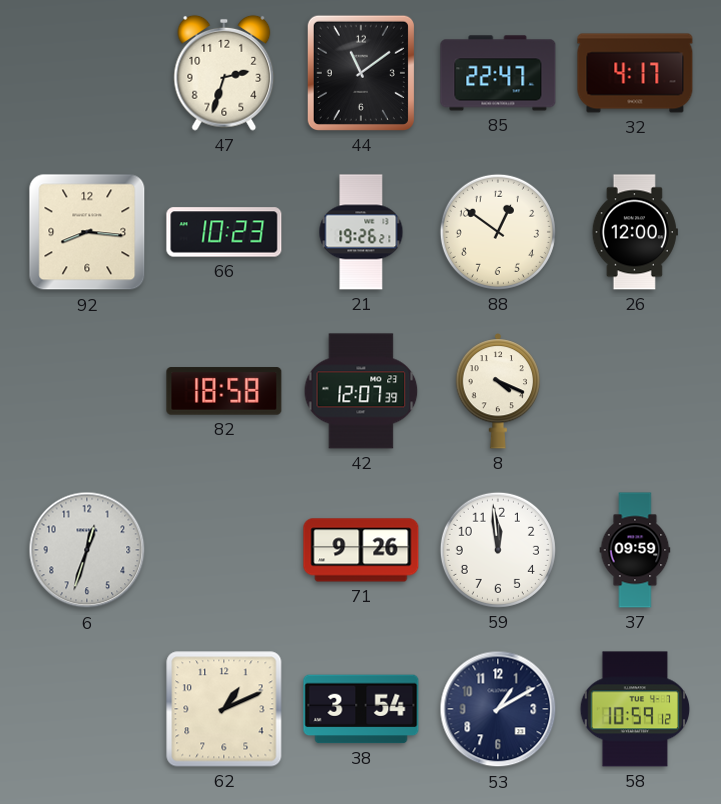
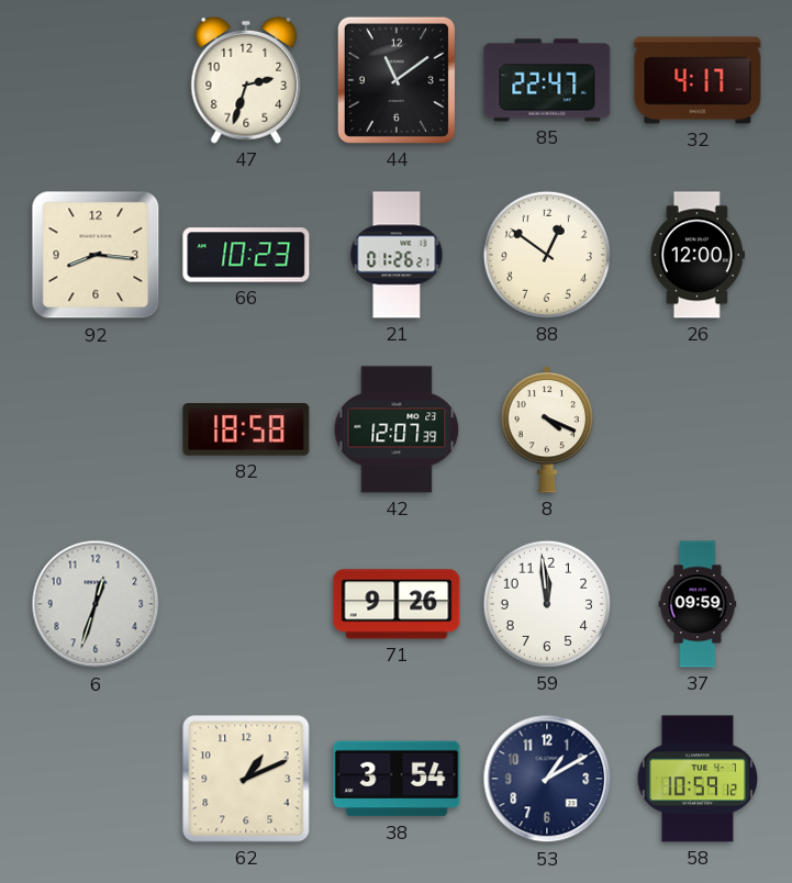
21: 19:26 -> 01:26
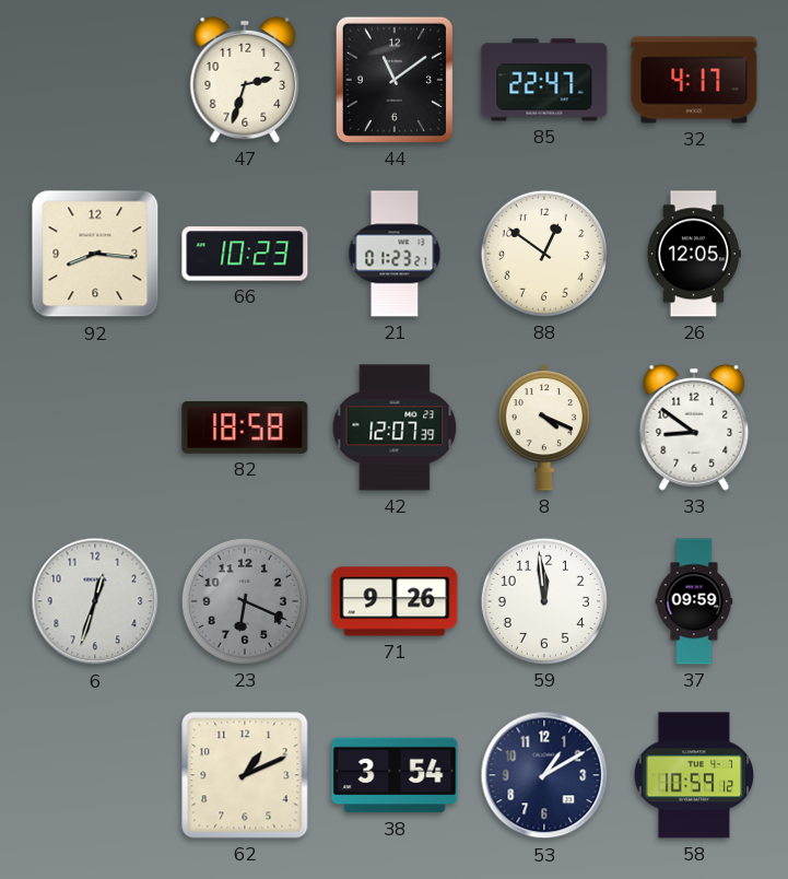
21: 01:26 -> 01:23
26: 12:00 -> 12:05
33: none -> 8:51
23: none -> 6:19
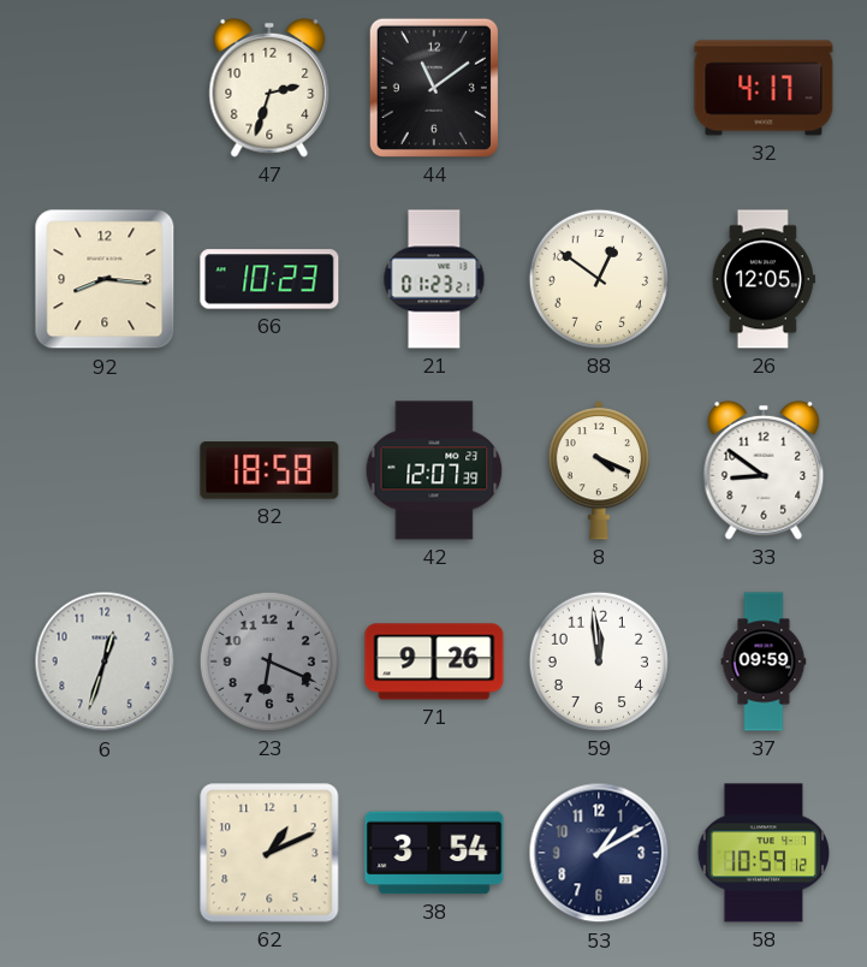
85: 22:47 -> none
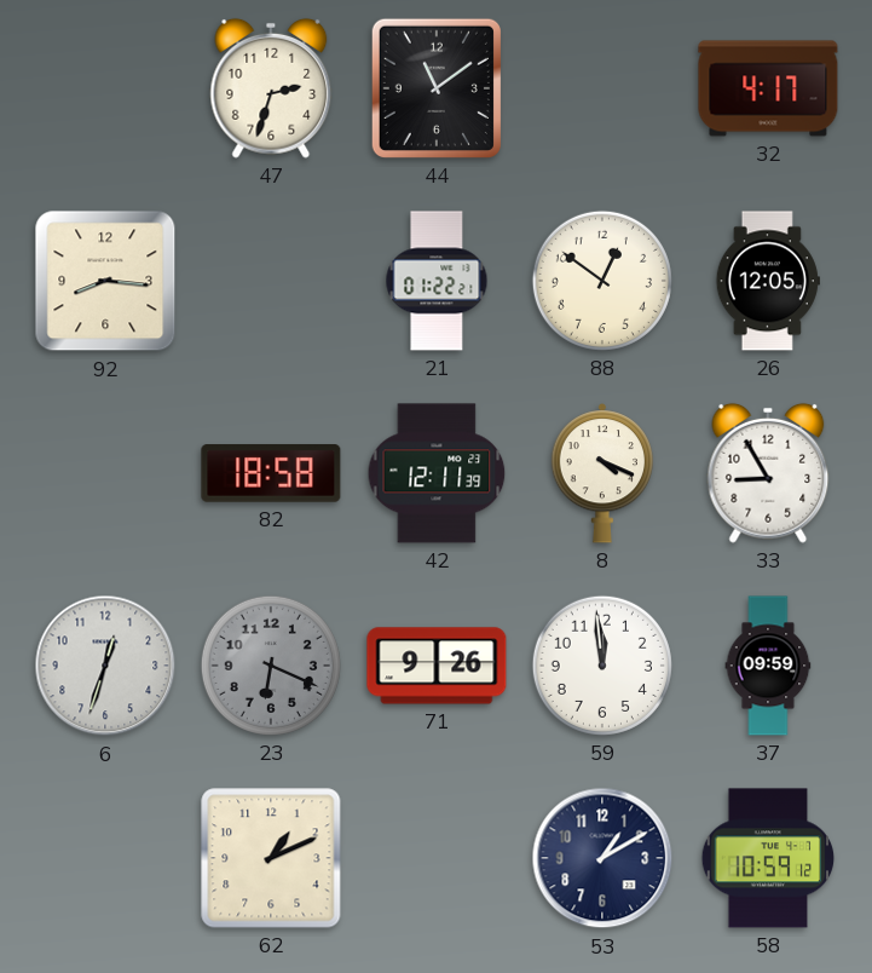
66: 10:23 -> none
21: 01:23 -> 01:22
42: 12:07 -> 12:11
33: 8:51 -> 8:55
38: 3:54 -> none
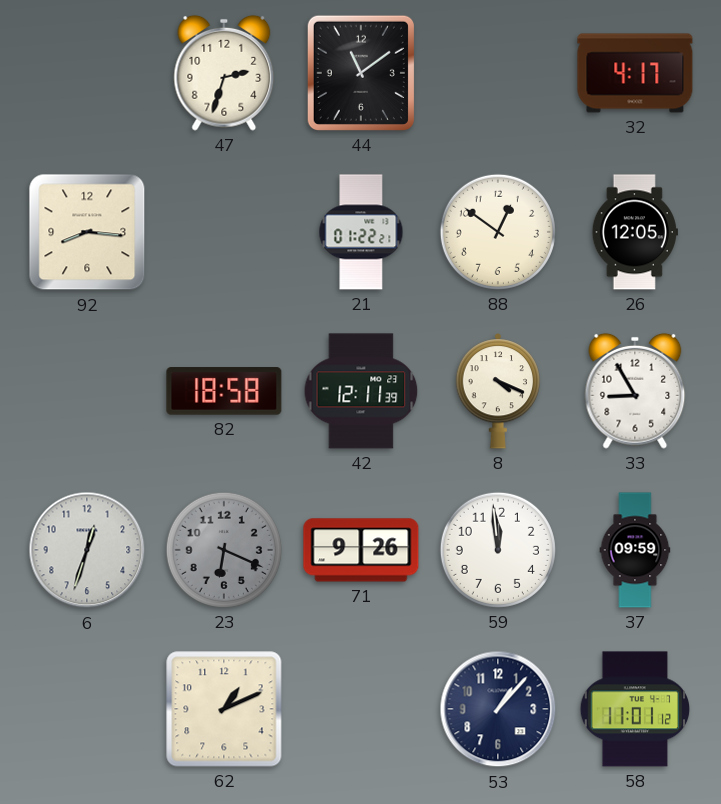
53: 1:10 -> 1:07
58: 10:59 -> 11:01
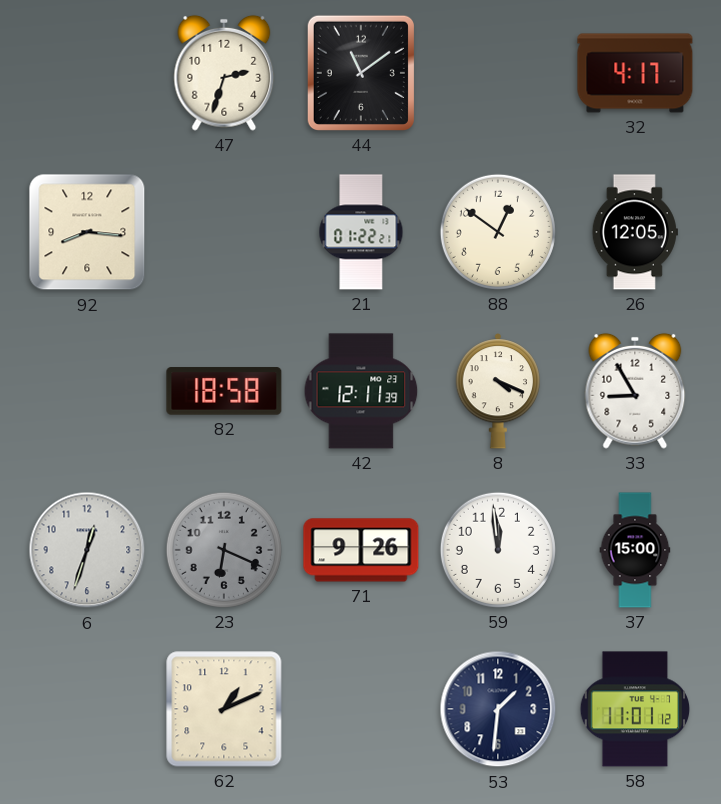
37: 09:59 -> 15:00
53: 1:07 -> 1:31
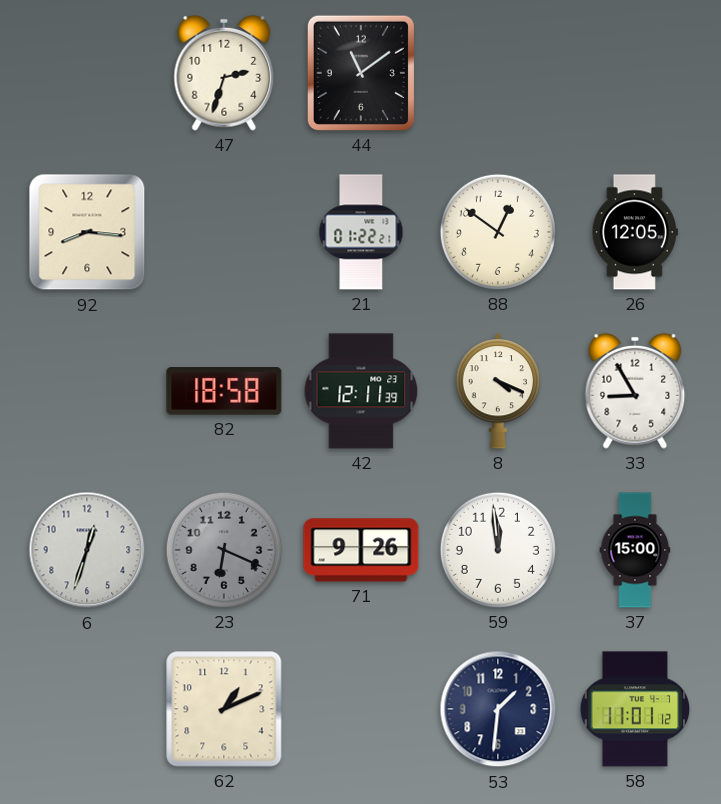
32: 4:17 -> none
